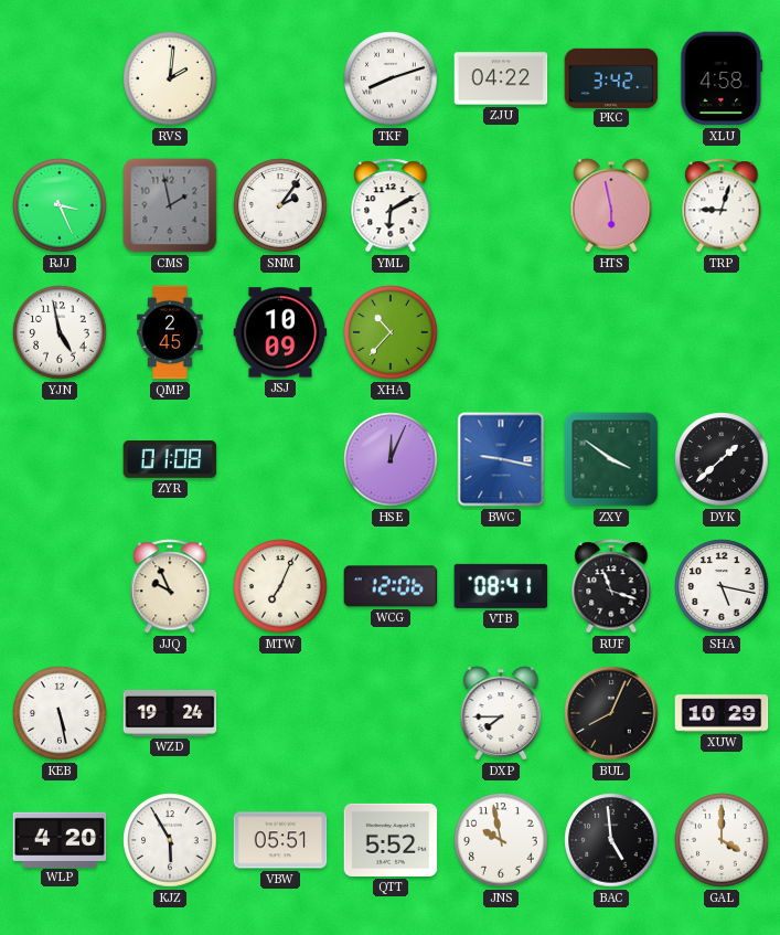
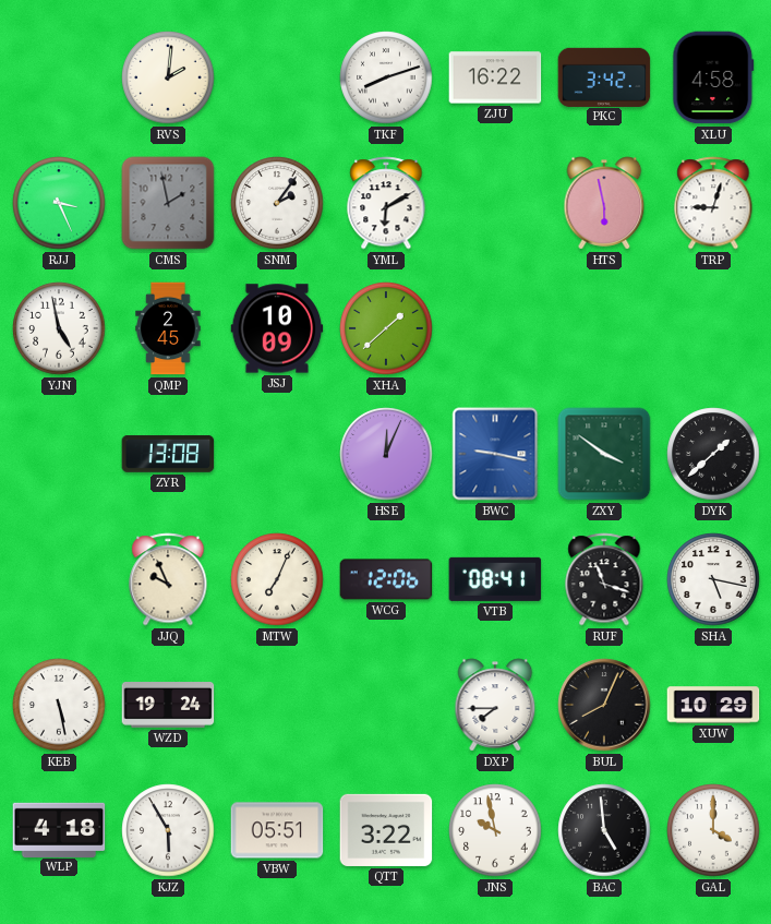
ZJU: 04:22 -> 16:22
XHA: 10:37 -> 1:38
ZYR: 01:08 -> 13:08
WLP: 4:20 -> 4:18
QTT: 5:52 -> 3:22
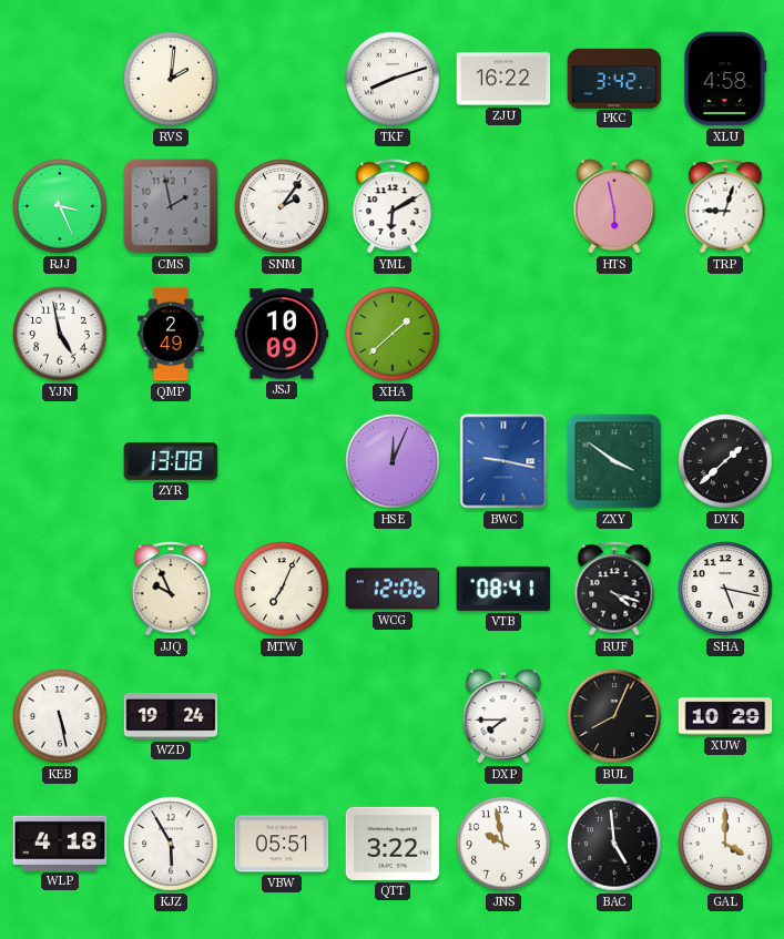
QMP: 2:45 -> 2:49
RUF: 11:18 -> 4:18
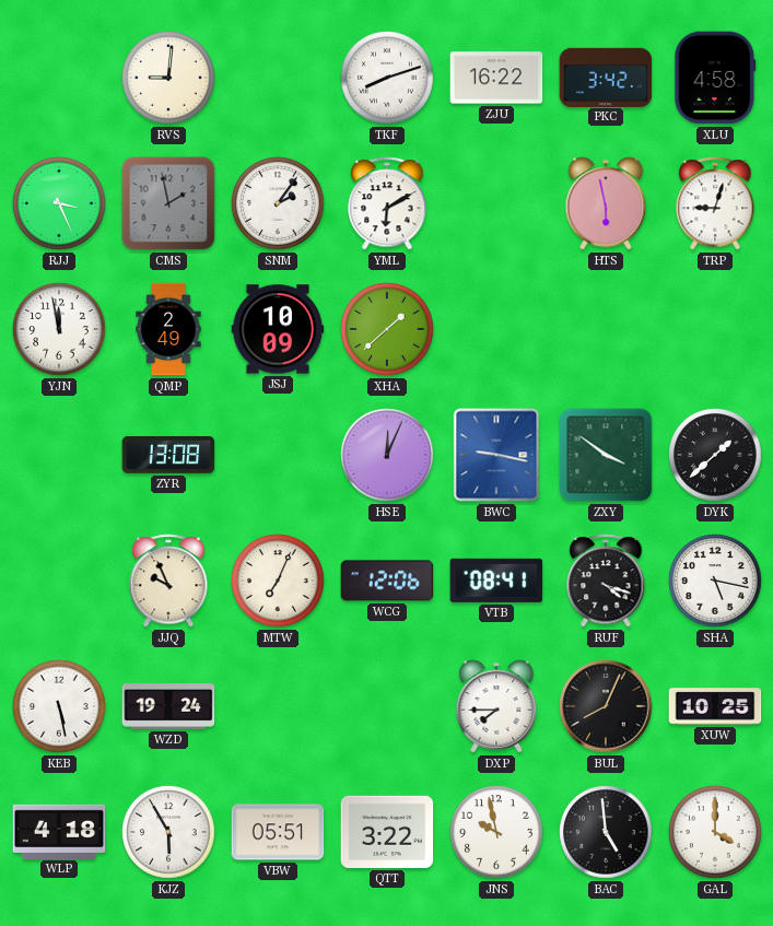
RVS: 2:01 -> 9:01
YJN: 4:58 -> 11:58
XUW: 10:29 -> 10:25
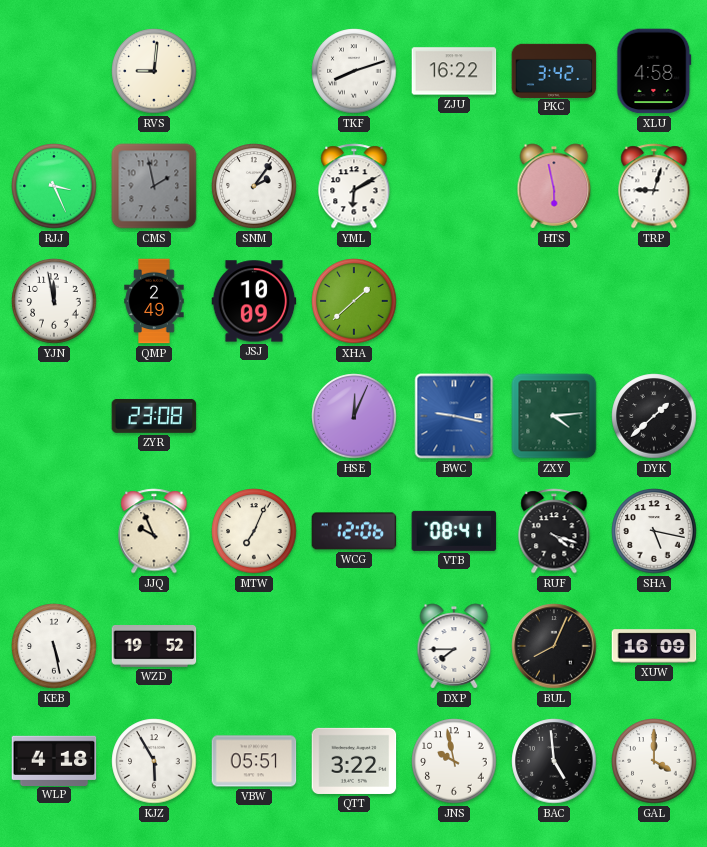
ZYR: 13:08 -> 23:08
ZXY: 3:51 -> 4:14
WZD: 19:24 -> 19:52
XUW: 10:25 -> 16:09
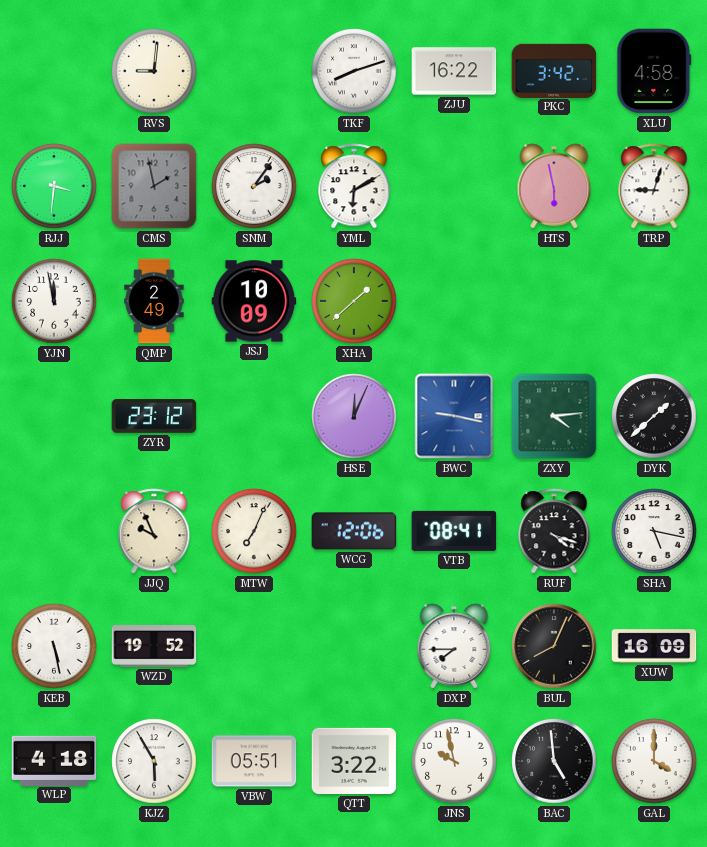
RJJ: 3:26 -> 3:31
ZYR: 23:08 -> 23:12
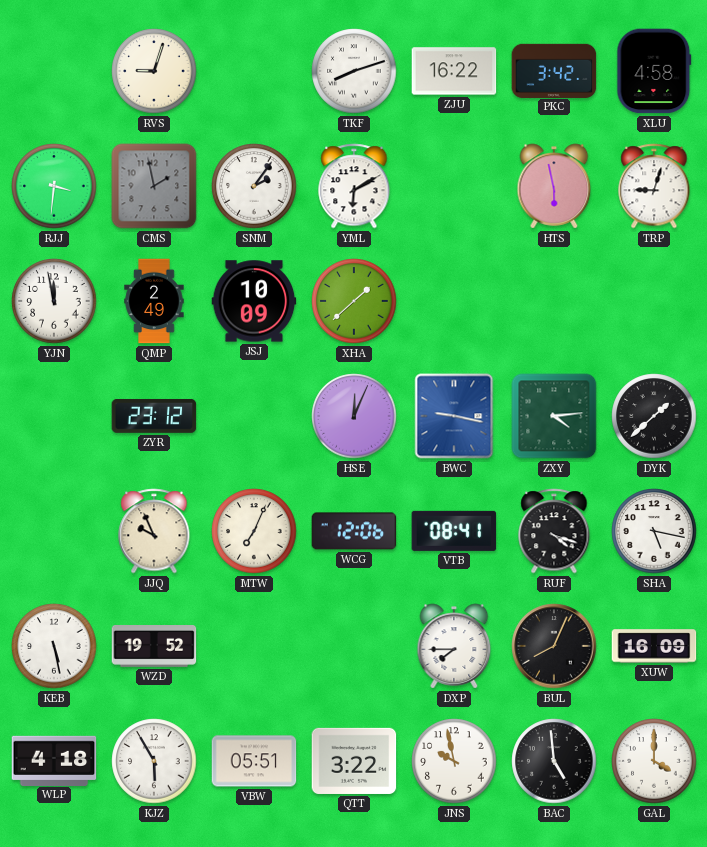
RVS: 9:01 -> 9:03
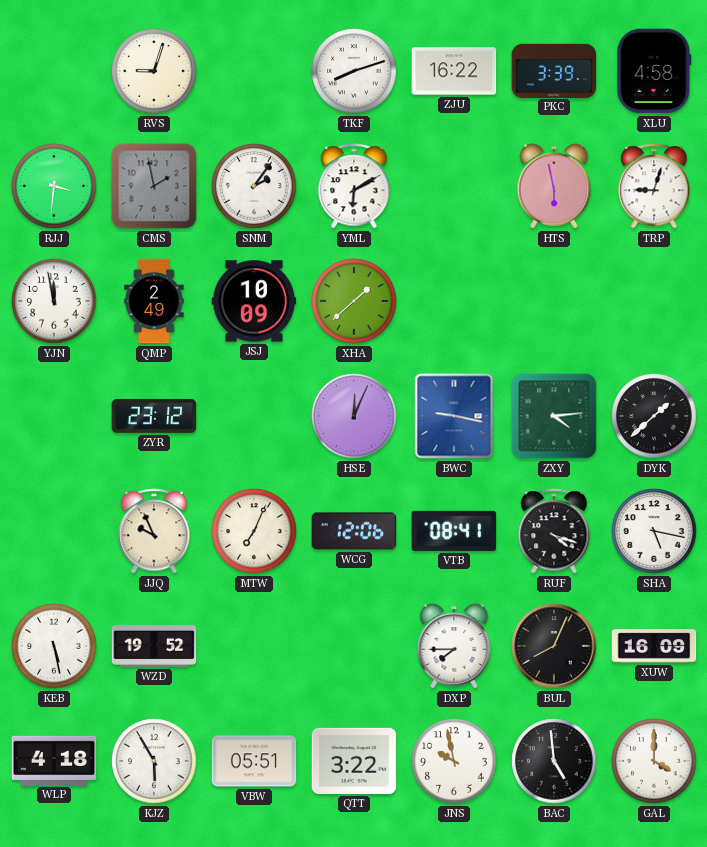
PKC: 3:42 -> 3:39
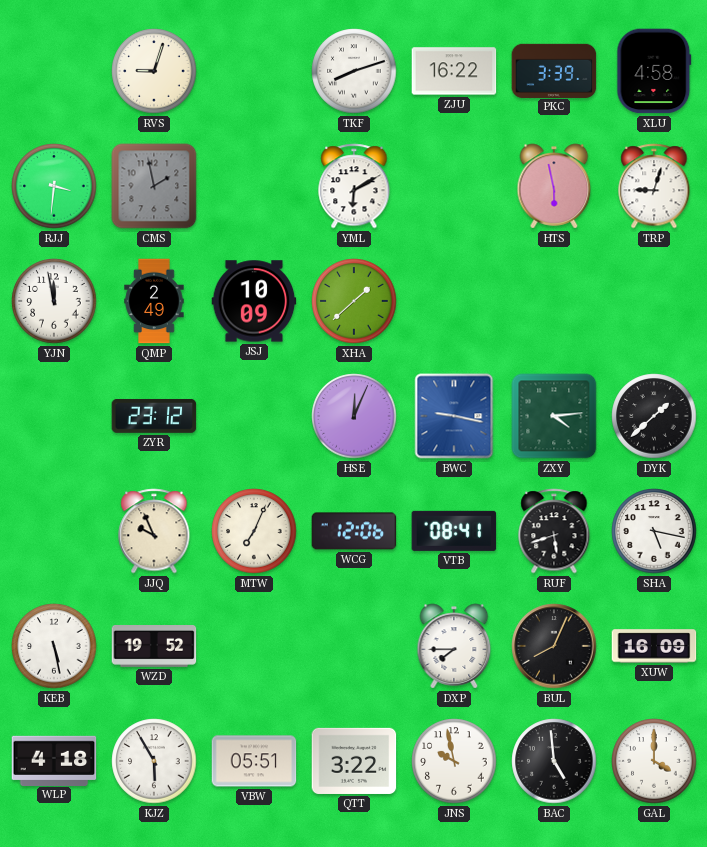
SNM: 2:06 -> none
RUF: 4:18 -> 5:42
